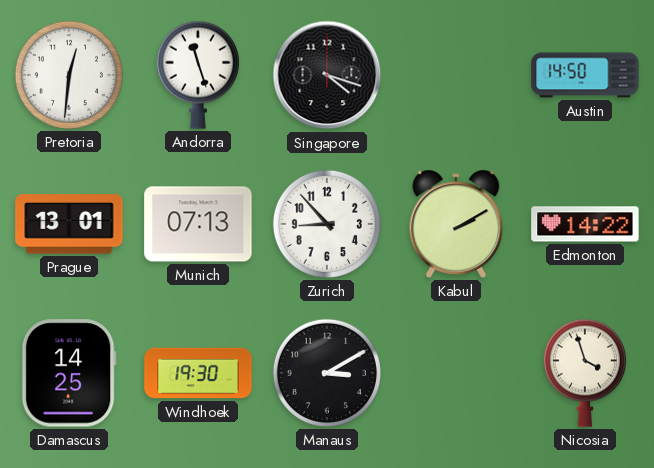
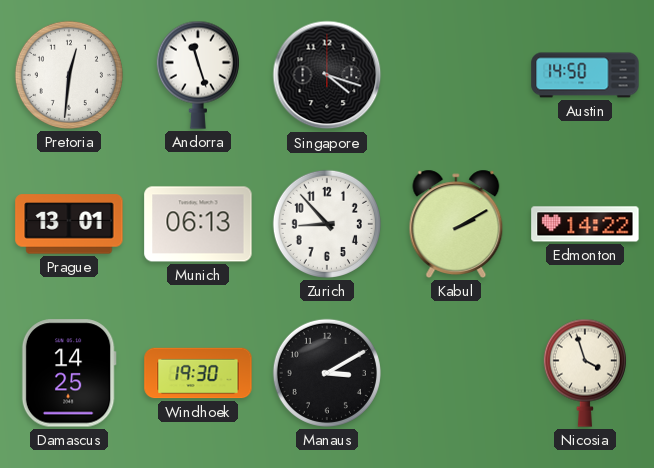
Munich: 07:13 -> 06:13
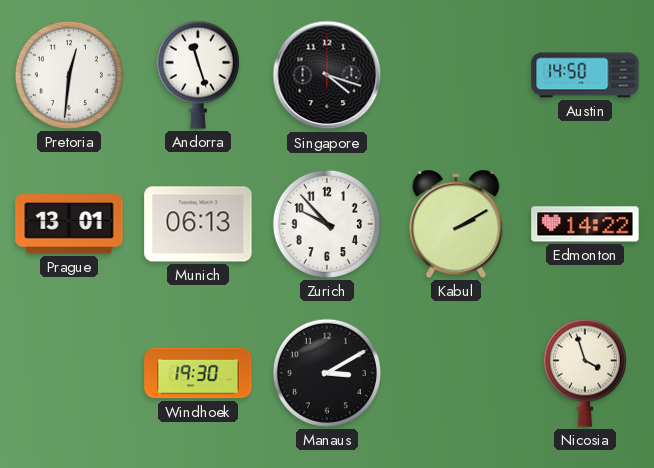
Zurich: 8:53 -> 9:53
Damascus: 14:25 -> none
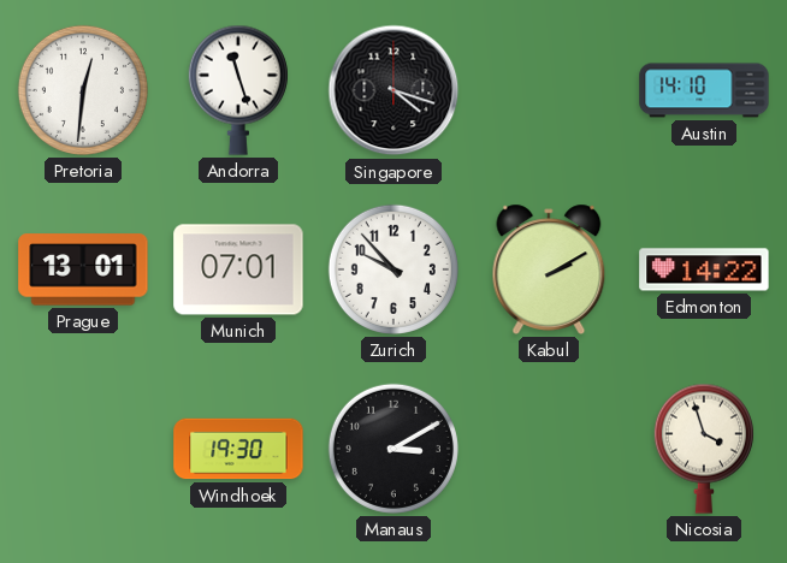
Austin: 14:50 -> 14:10
Munich: 06:13 -> 07:01
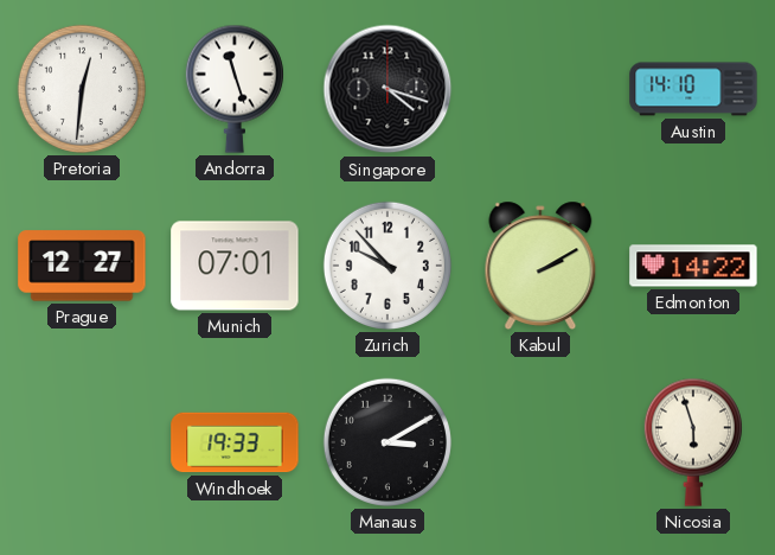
Prague: 13:01 -> 12:27
Windhoek: 19:30 -> 19:33
Nicosia: 3:57 -> 5:57
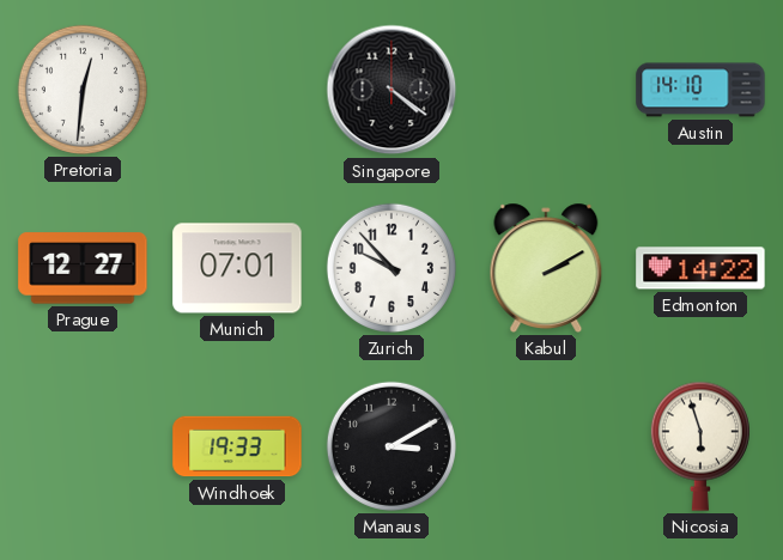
Andorra: 11:27 -> none
Singapore: 4:18 -> 4:21
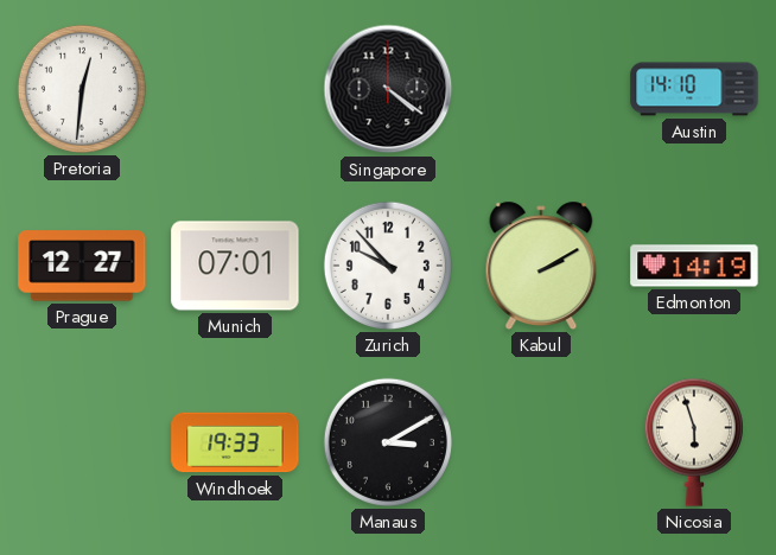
Edmonton: 14:22 -> 14:19
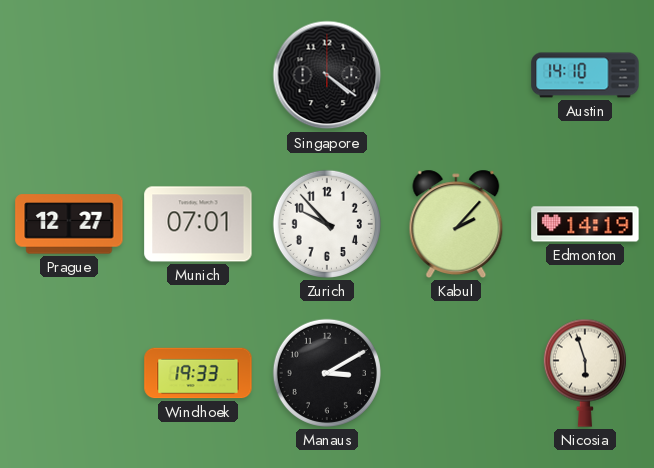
Pretoria: 12:31 -> none
Kabul: 2:10 -> 2:07
